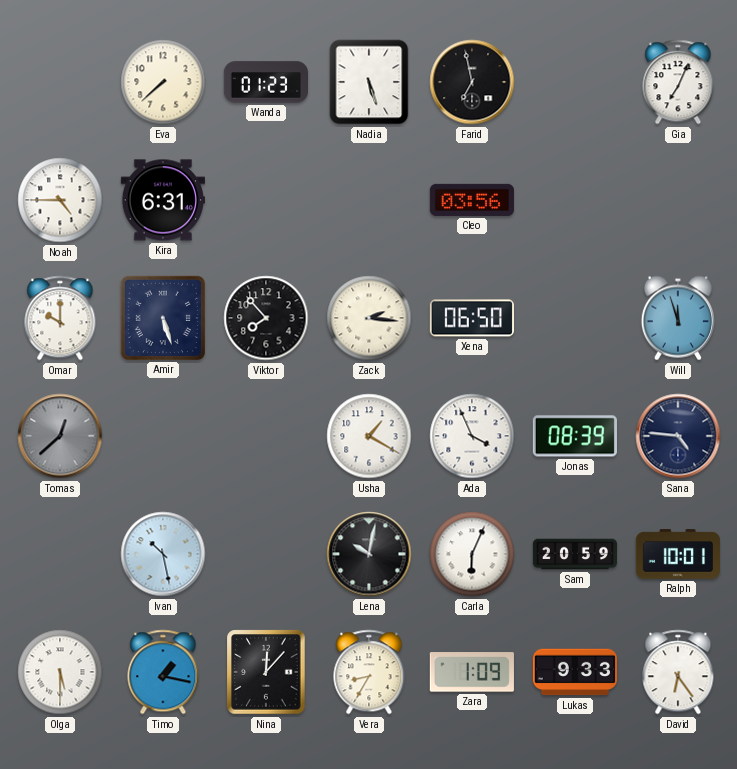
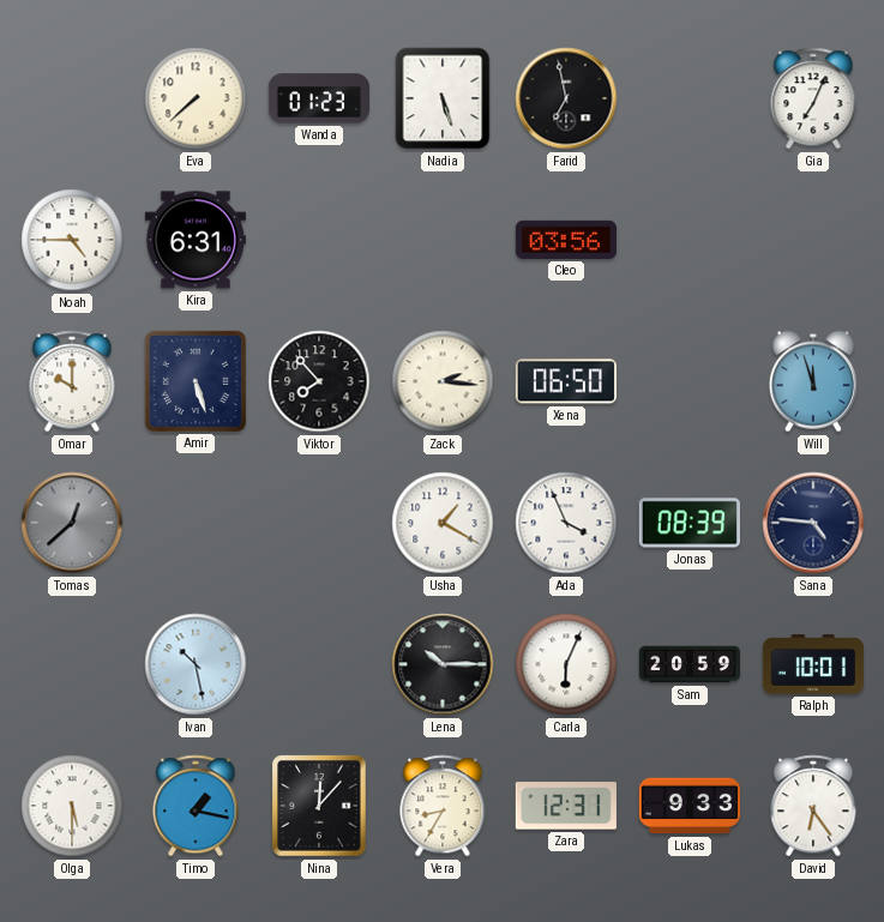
Lena: 10:02 -> 10:15
Zara: 1:09 -> 12:31
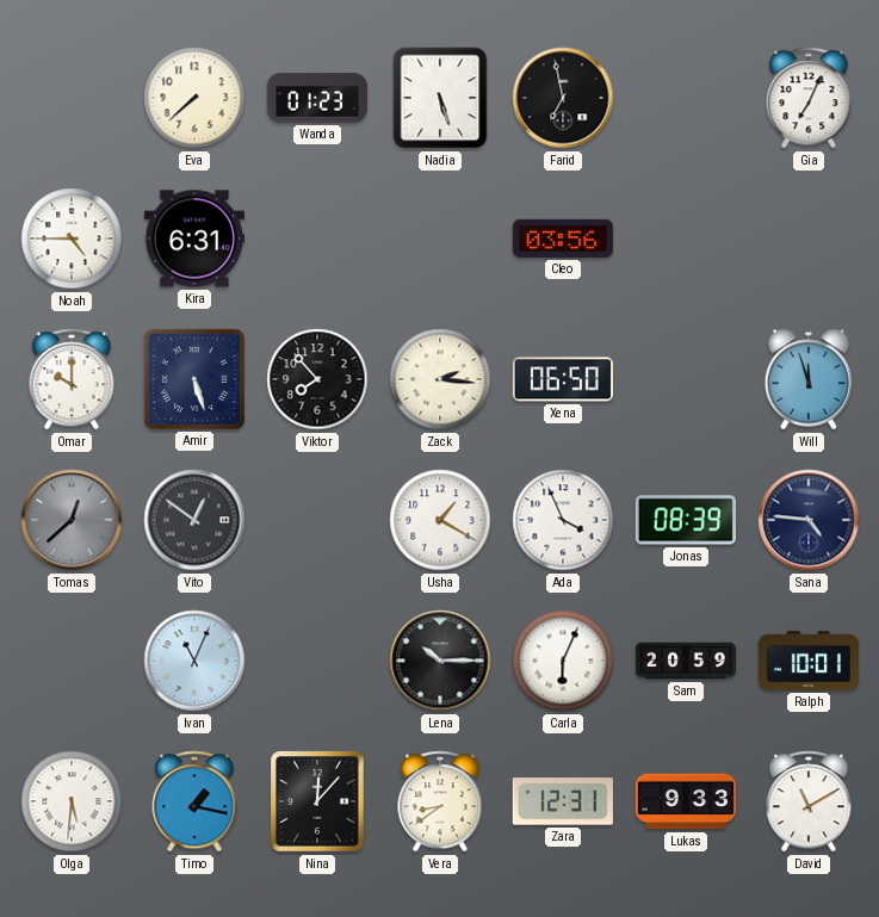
Vito: none -> 12:51
Ivan: 10:28 -> 11:04
Olga: 5:30 -> 5:31
Vera: 8:35 -> 8:39
David: 6:24 -> 11:10
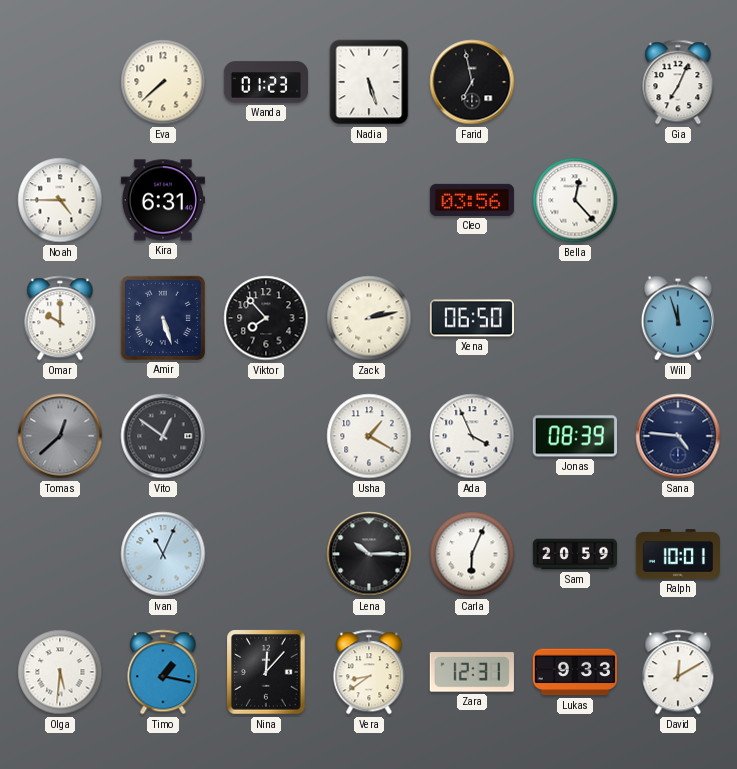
Bella: none -> 12:23
Zack: 2:16 -> 2:13
David: 11:10 -> 12:10
